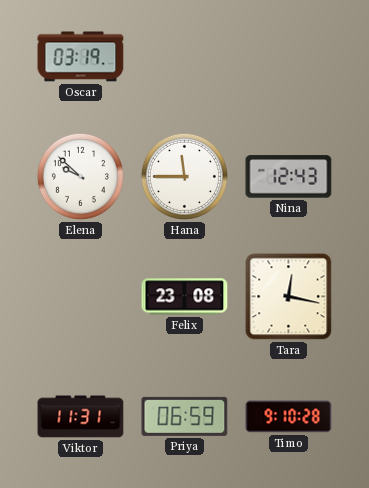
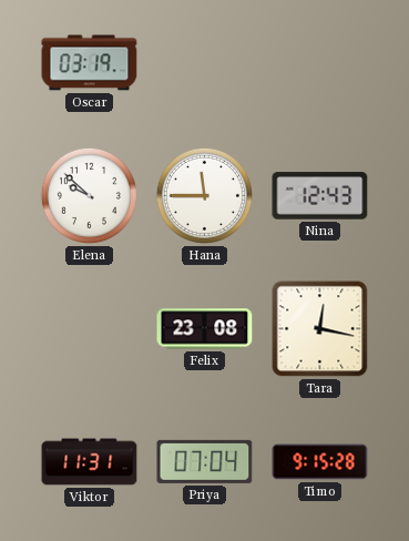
Priya: 06:59 -> 07:04
Timo: 9:10 -> 9:15
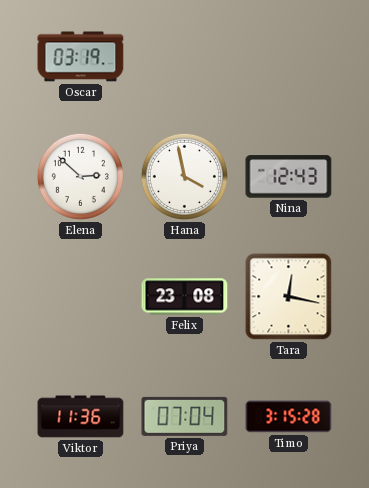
Elena: 9:52 -> 2:52
Hana: 11:45 -> 3:58
Viktor: 11:31 -> 11:36
Timo: 9:15 -> 3:15
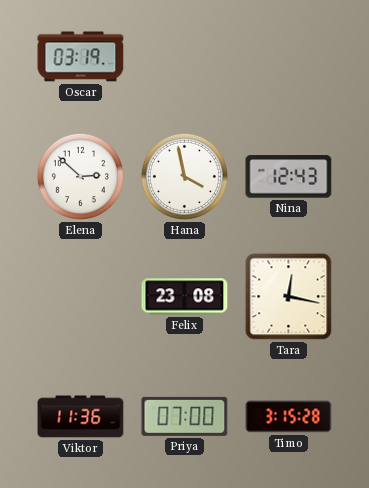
Priya: 07:04 -> 07:00
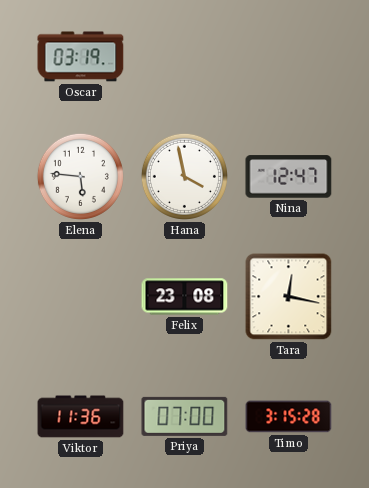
Elena: 2:52 -> 5:46
Nina: 12:43 -> 12:47
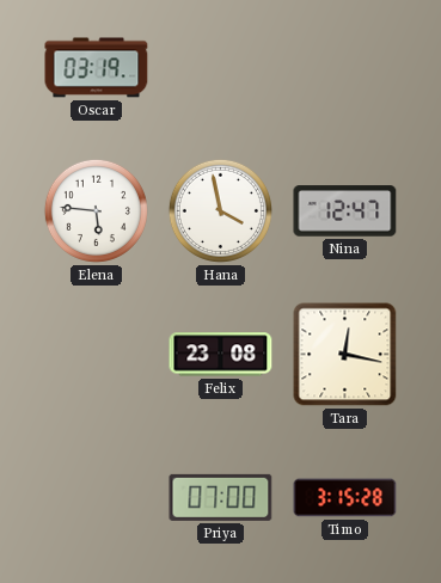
Viktor: 11:36 -> none
